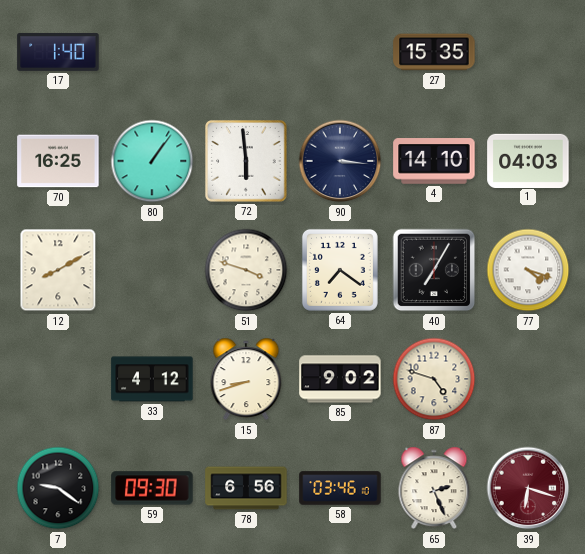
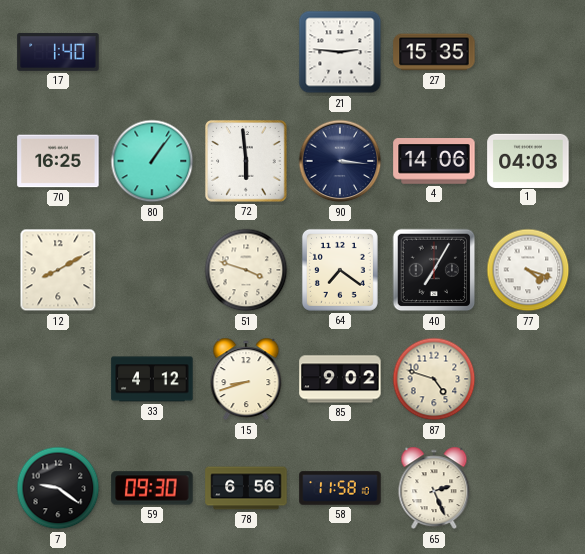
21: none -> 2:46
4: 14:10 -> 14:06
58: 03:46 -> 11:58
39: 6:18 -> none
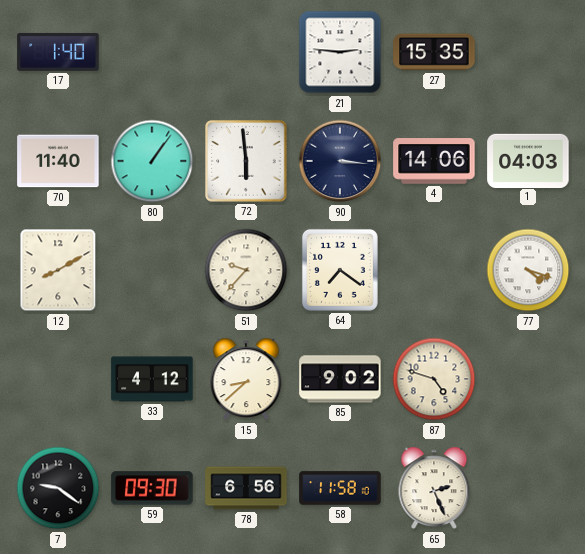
70: 16:25 -> 11:40
51: 3:48 -> 9:37
40: 7:05 -> none
15: 8:42 -> 8:38
